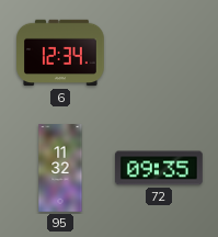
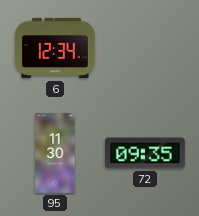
95: 11:32 -> 11:30
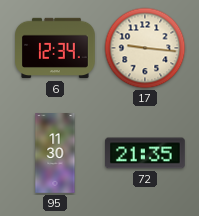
17: none -> 9:16
72: 09:35 -> 21:35
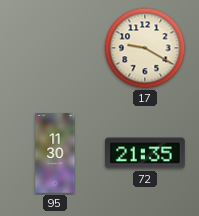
6: 12:34 -> none
17: 9:16 -> 9:20
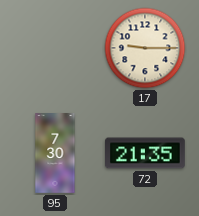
17: 9:20 -> 9:15
95: 11:30 -> 7:30
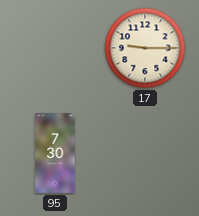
72: 21:35 -> none
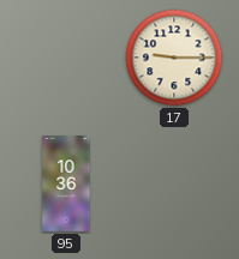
95: 7:30 -> 10:36
